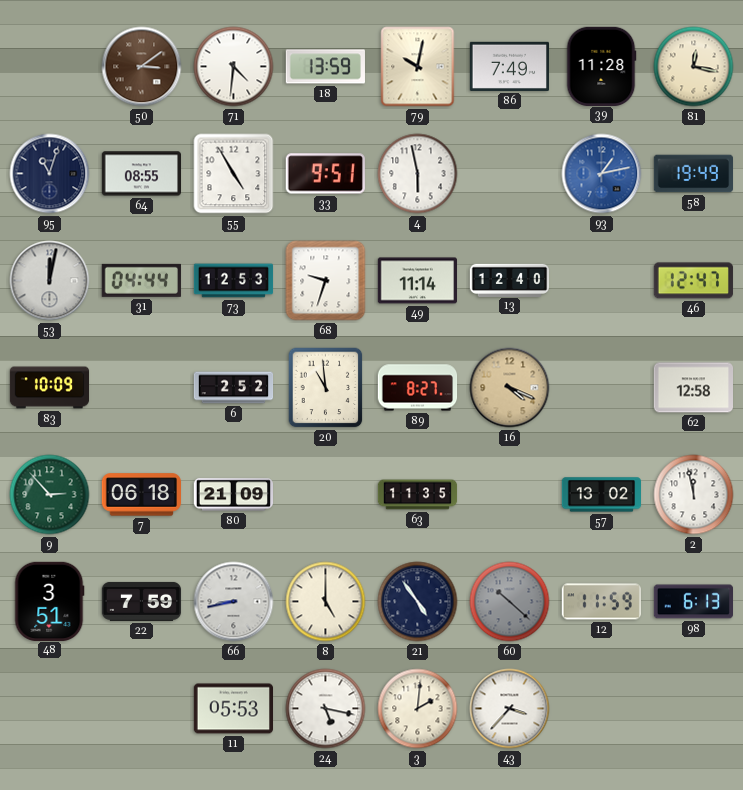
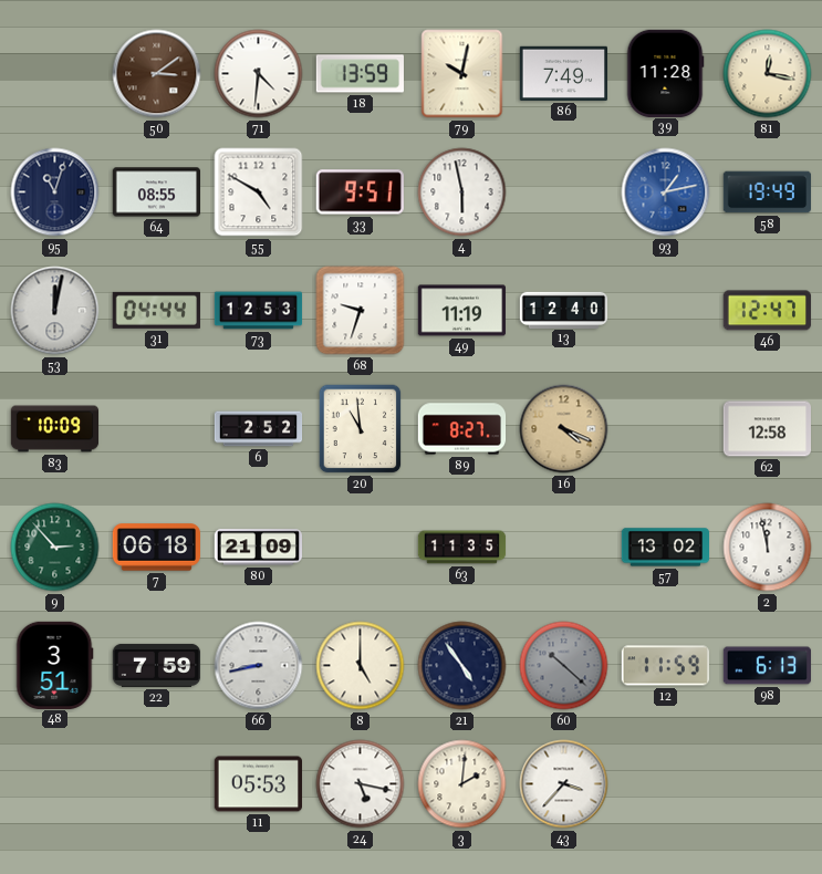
55: 4:55 -> 4:50
49: 11:14 -> 11:19
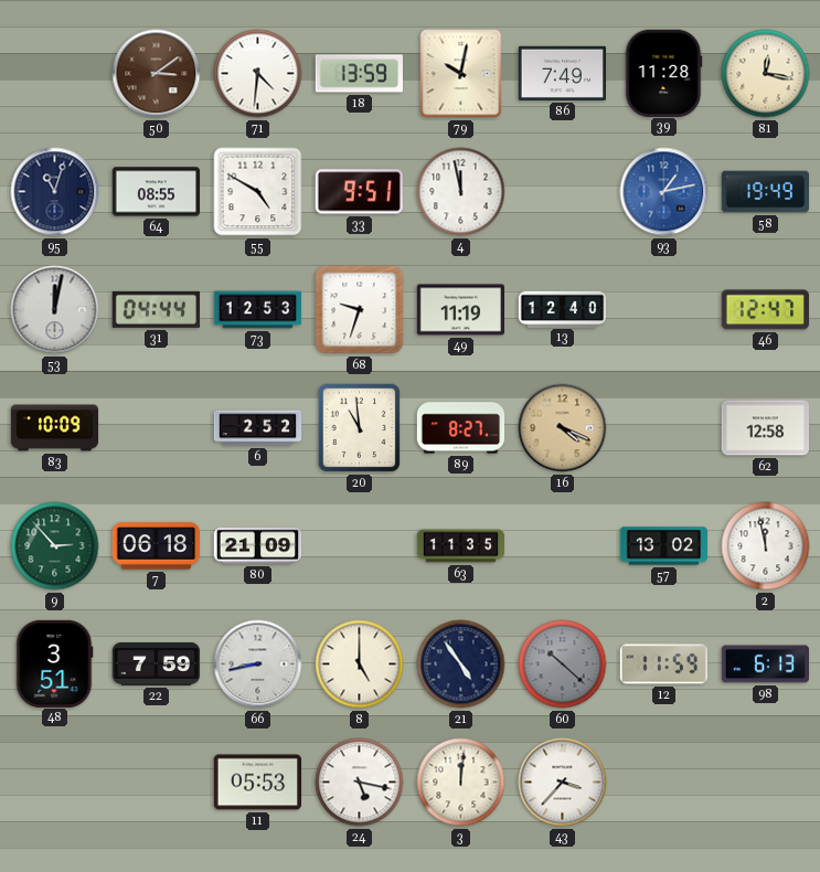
4: 5:58 -> 11:58
3: 2:01 -> 12:01
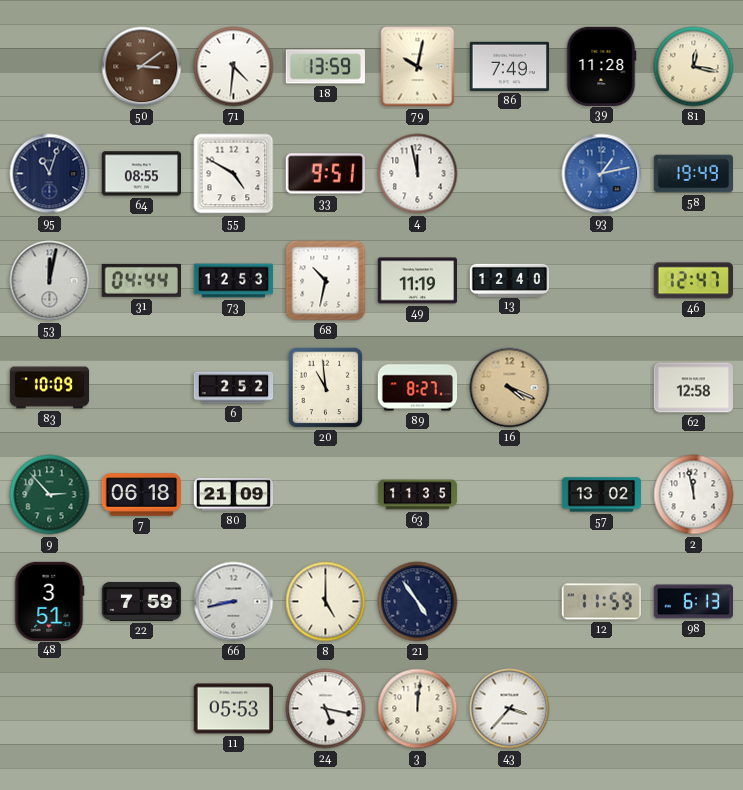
68: 9:33 -> 10:32
60: 10:22 -> none
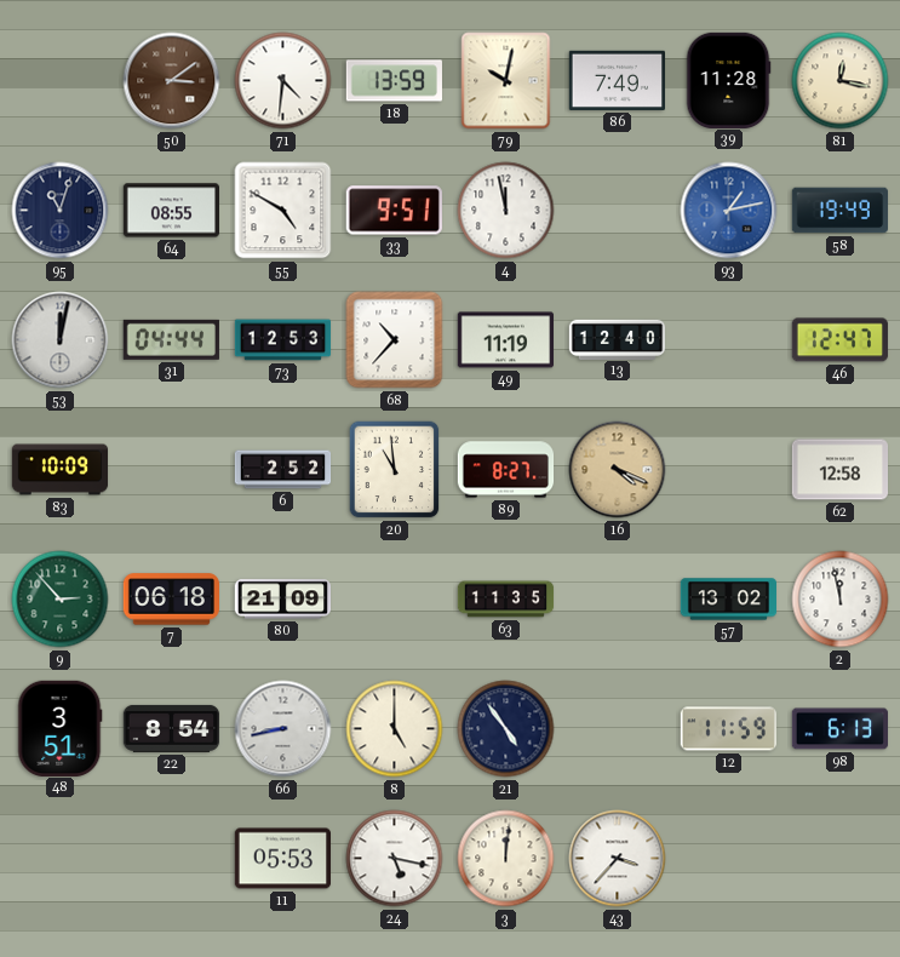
68: 10:32 -> 10:37
22: 7:59 -> 8:54
